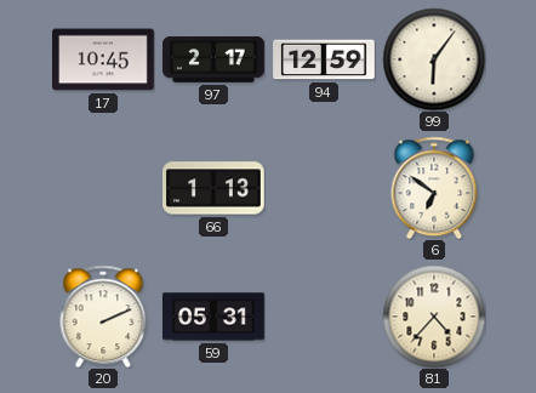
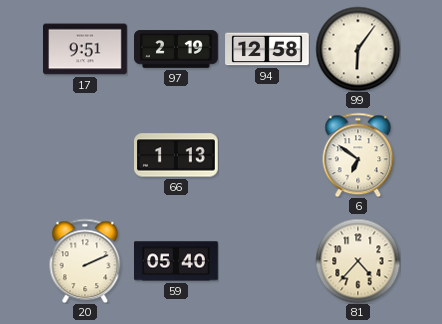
17: 10:45 -> 9:51
97: 2:17 -> 2:19
94: 12:59 -> 12:58
59: 05:31 -> 05:40
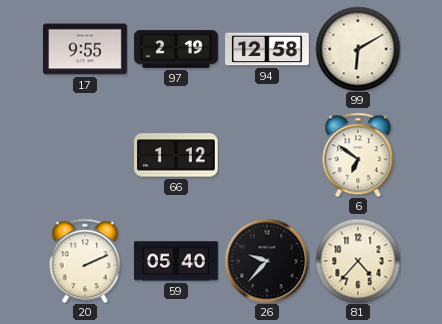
17: 9:51 -> 9:55
99: 6:06 -> 6:10
66: 1:13 -> 1:12
26: none -> 9:37
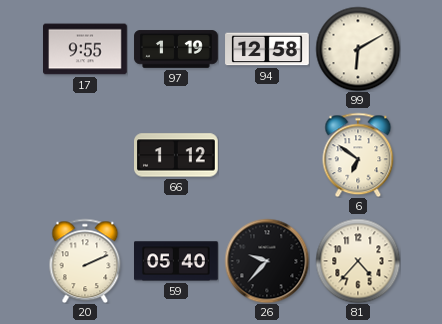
97: 2:19 -> 1:19
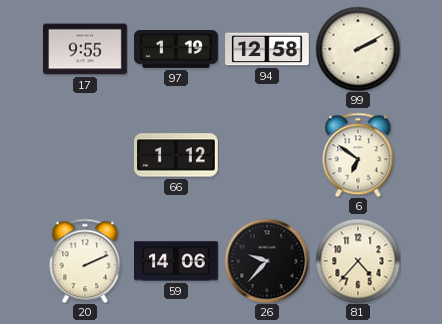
99: 6:10 -> 2:10
59: 05:40 -> 14:06
